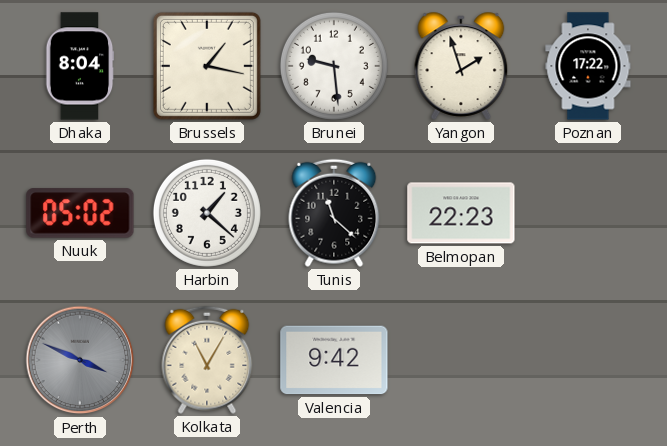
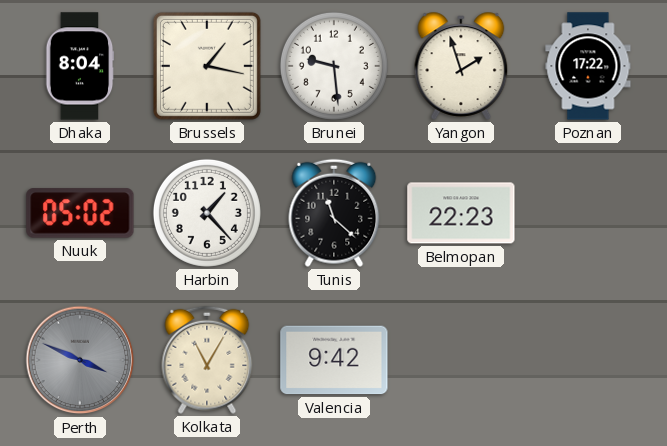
Harbin: 1:22 -> 1:23
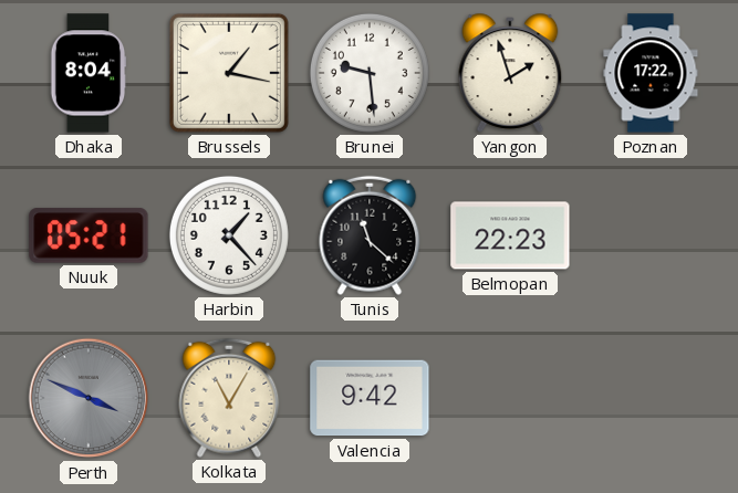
Nuuk: 05:02 -> 05:21
